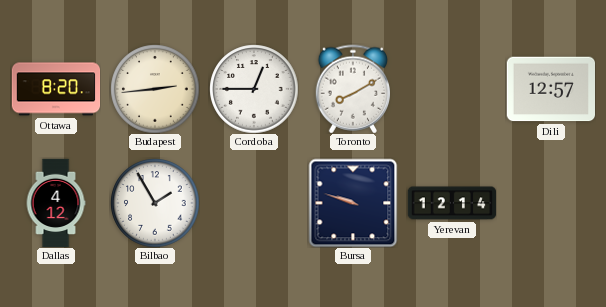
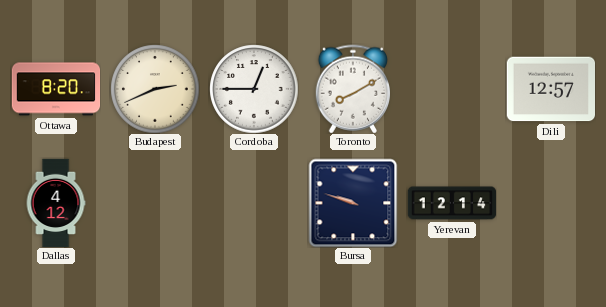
Budapest: 2:44 -> 2:41
Bilbao: 1:55 -> none
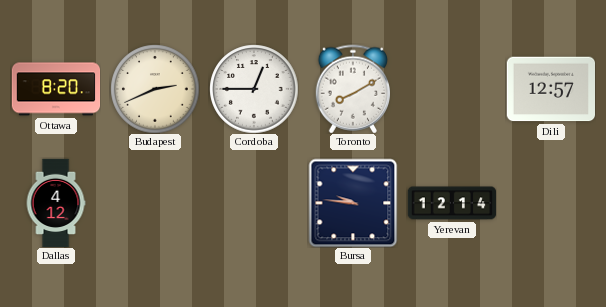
Bursa: 9:48 -> 9:46
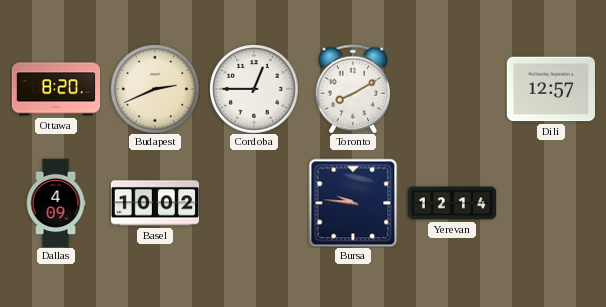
Dallas: 4:12 -> 4:09
Basel: none -> 10:02
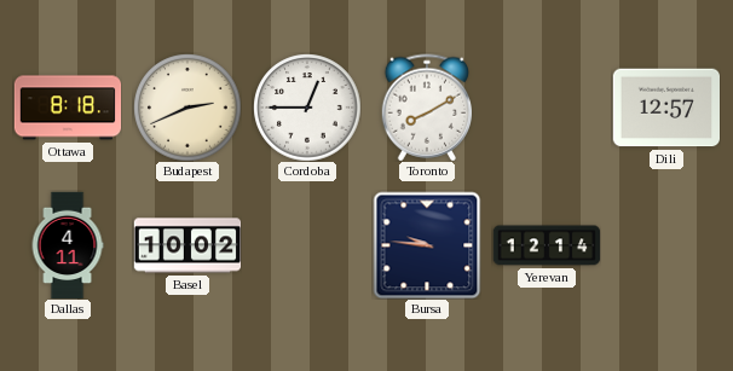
Ottawa: 8:20 -> 8:18
Dallas: 4:09 -> 4:11
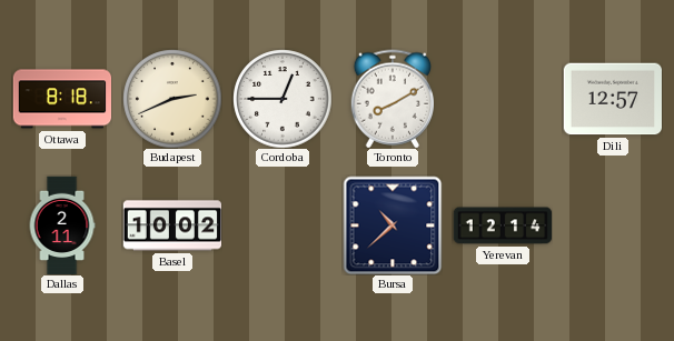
Dallas: 4:11 -> 2:11
Bursa: 9:46 -> 10:38
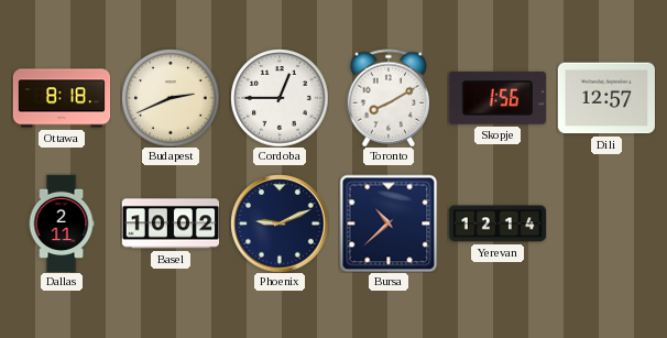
Skopje: none -> 1:56
Phoenix: none -> 9:11
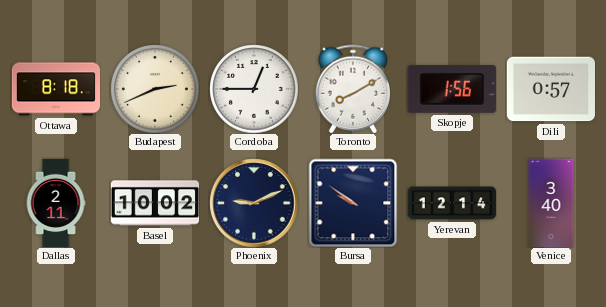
Dili: 12:57 -> 0:57
Bursa: 10:38 -> 9:51
Venice: none -> 3:40
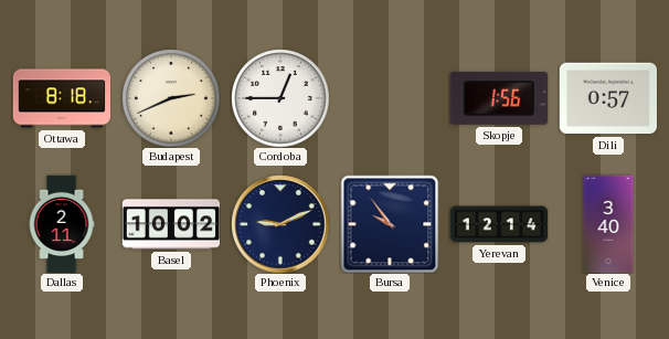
Toronto: 8:10 -> none
Bursa: 9:51 -> 9:54
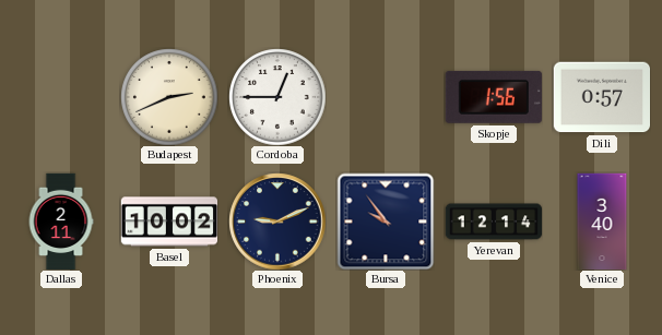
Ottawa: 8:18 -> none
